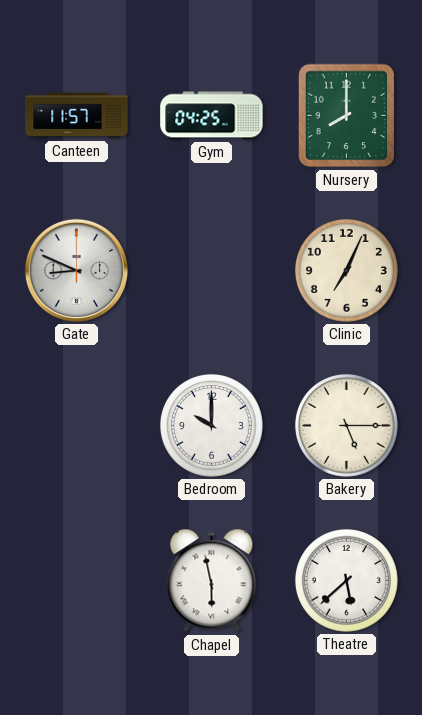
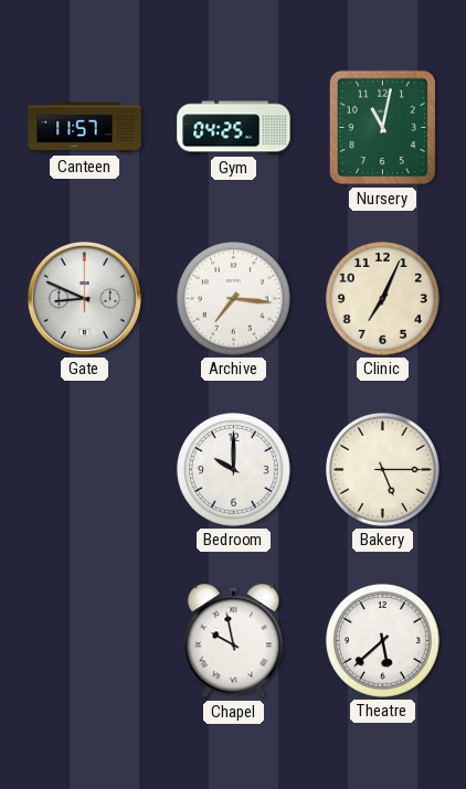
Nursery: 8:00 -> 11:02
Archive: none -> 7:16
Chapel: 5:58 -> 9:58
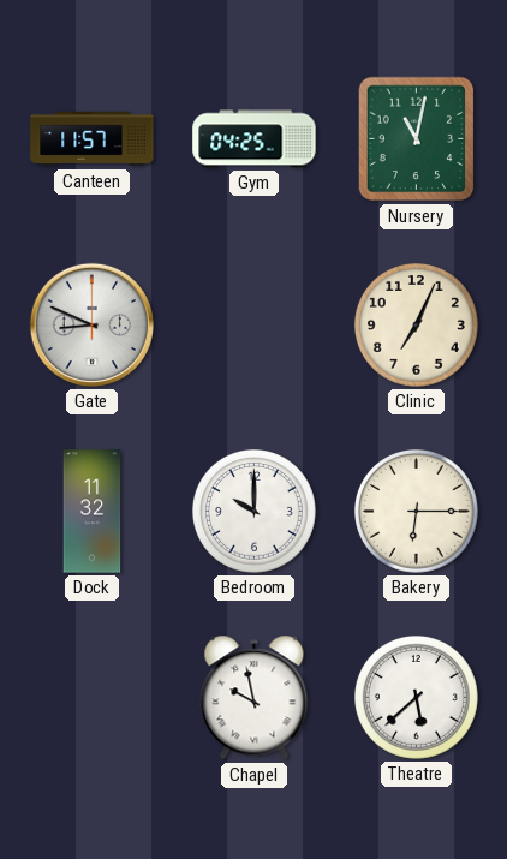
Archive: 7:16 -> none
Dock: none -> 11:32
Bakery: 5:15 -> 6:15
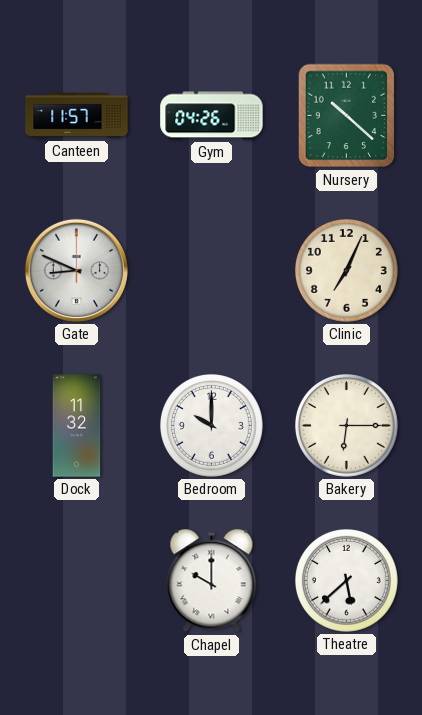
Gym: 04:25 -> 04:26
Nursery: 11:02 -> 10:22
Chapel: 9:58 -> 10:00
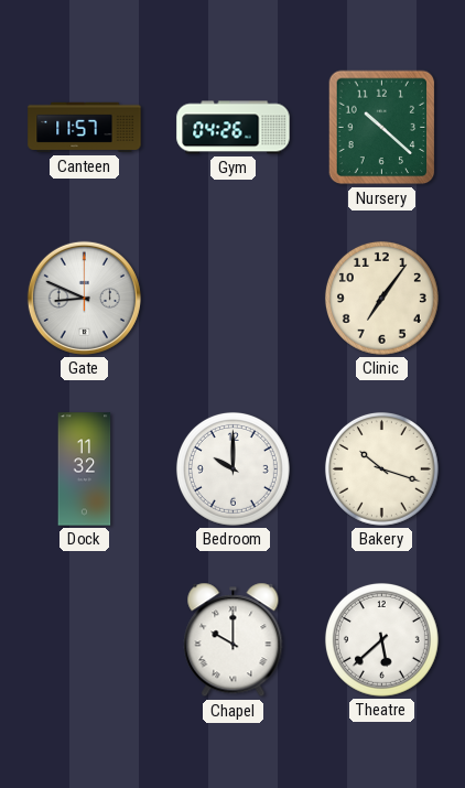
Clinic: 7:04 -> 7:06
Bakery: 6:15 -> 10:18
